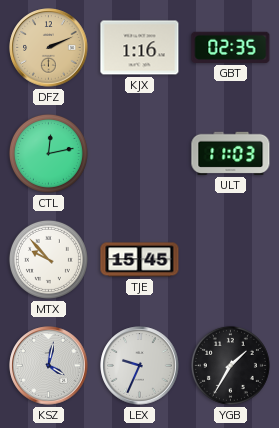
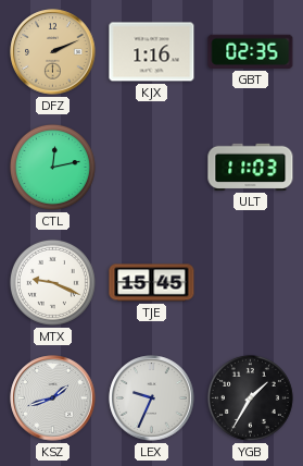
MTX: 9:53 -> 9:19
KSZ: 4:02 -> 1:42
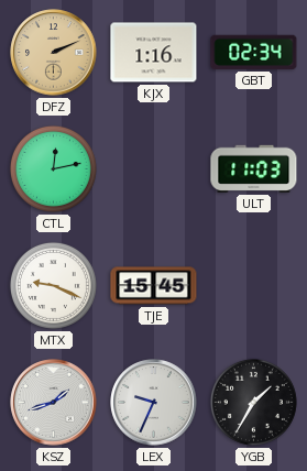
GBT: 02:35 -> 02:34
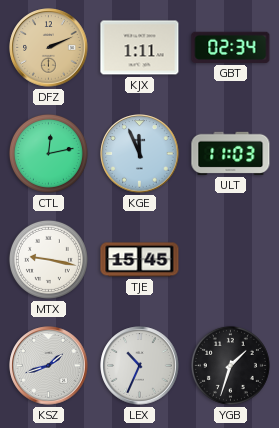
KJX: 1:16 -> 1:11
KGE: none -> 11:56
MTX: 9:19 -> 9:17
LEX: 9:34 -> 10:34
YGB: 1:35 -> 1:33
